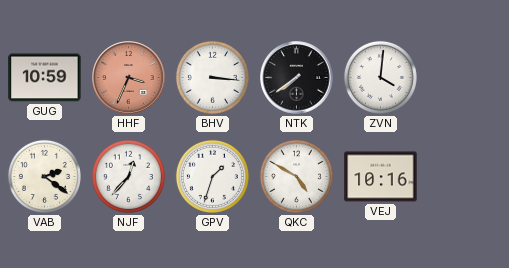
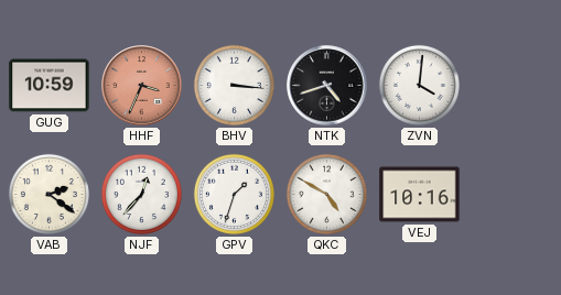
NTK: 7:39 -> 4:42
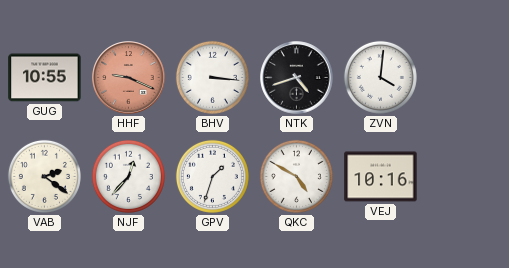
GUG: 10:59 -> 10:55
HHF: 3:34 -> 9:19
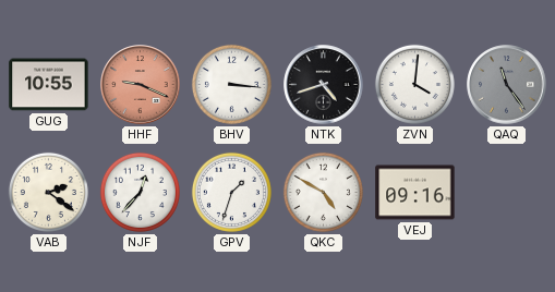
QAQ: none -> 11:24
VEJ: 10:16 -> 09:16
